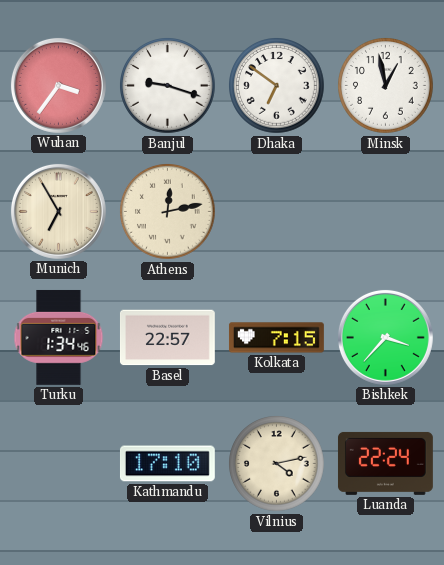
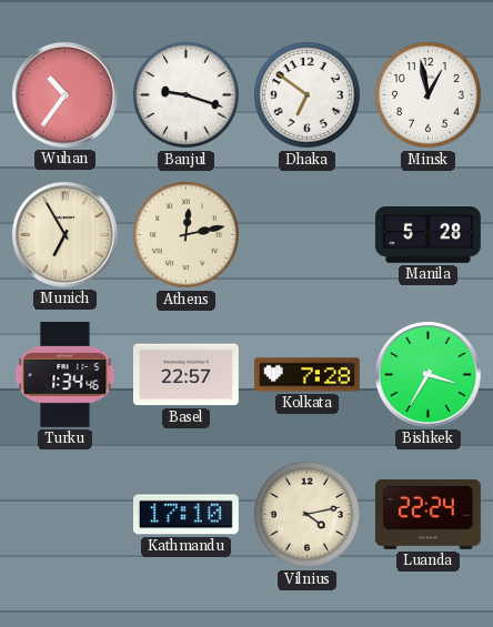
Wuhan: 3:36 -> 10:36
Manila: none -> 5:28
Kolkata: 7:15 -> 7:28
Bishkek: 3:37 -> 3:35
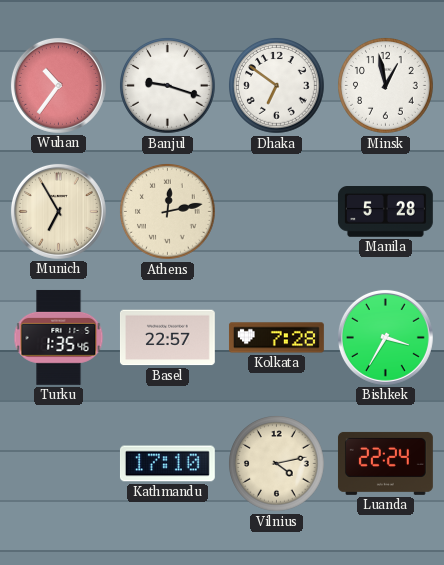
Turku: 1:34 -> 1:35
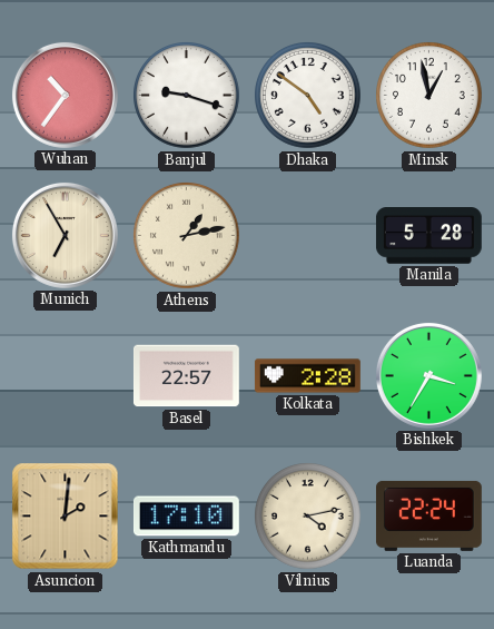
Dhaka: 6:51 -> 4:51
Athens: 12:13 -> 1:13
Turku: 1:35 -> none
Kolkata: 7:28 -> 2:28
Asuncion: none -> 2:01
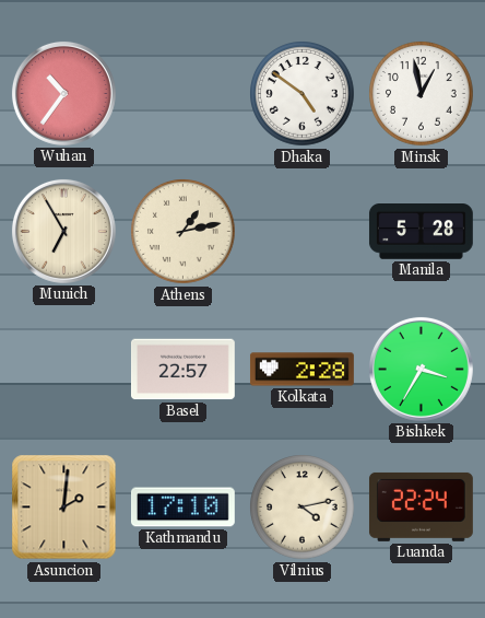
Banjul: 9:18 -> none
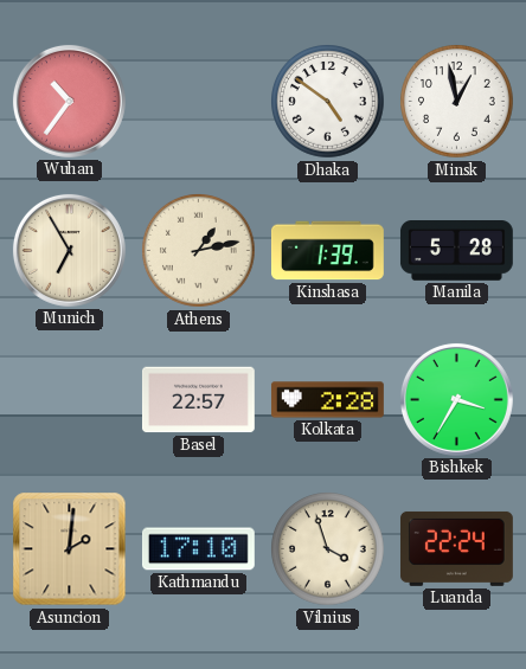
Kinshasa: none -> 1:39
Vilnius: 4:13 -> 3:57
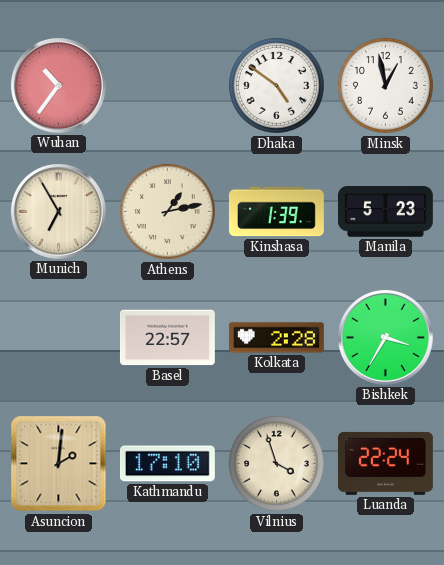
Manila: 5:28 -> 5:23
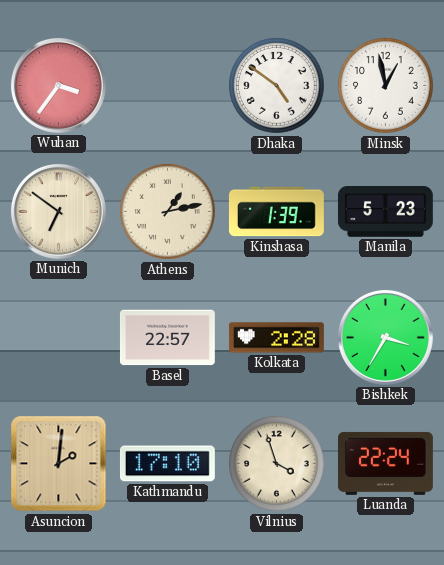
Wuhan: 10:36 -> 3:36
Munich: 6:55 -> 6:51
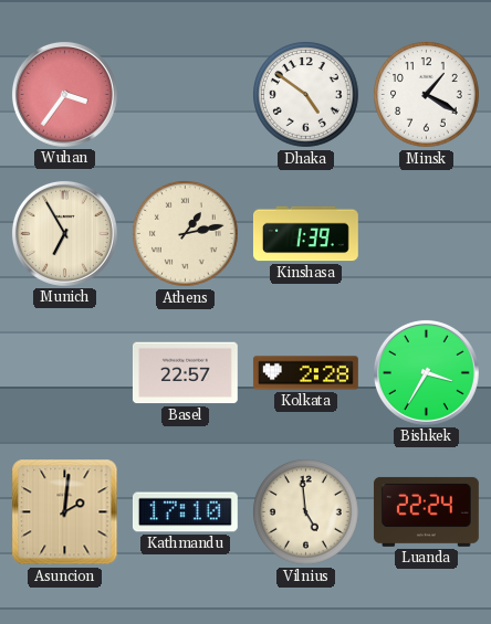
Minsk: 12:58 -> 1:20
Munich: 6:51 -> 6:55
Manila: 5:23 -> none
Vilnius: 3:57 -> 4:59
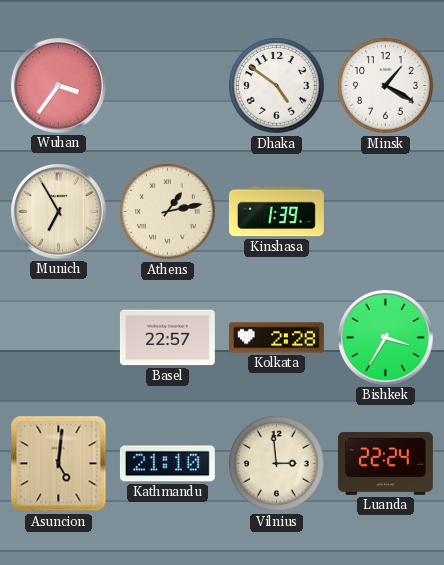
Asuncion: 2:01 -> 5:01
Kathmandu: 17:10 -> 21:10
Vilnius: 4:59 -> 2:59
